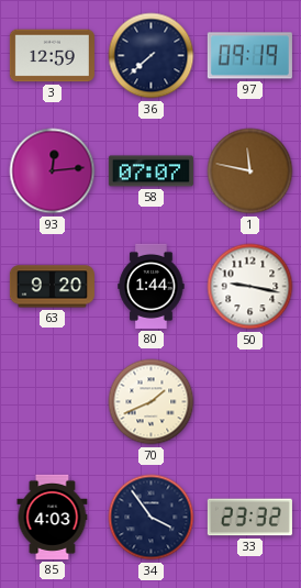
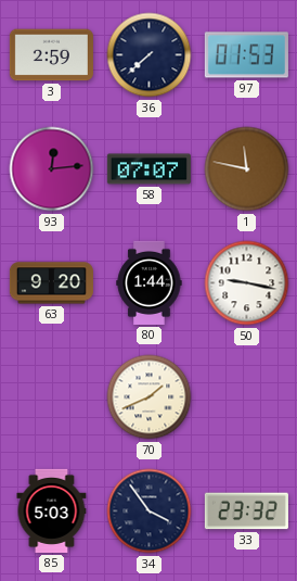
3: 12:59 -> 2:59
97: 09:19 -> 01:53
85: 4:03 -> 5:03
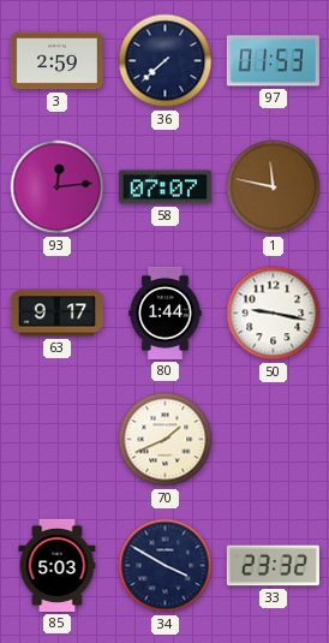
63: 9:20 -> 9:17
34: 3:54 -> 3:50
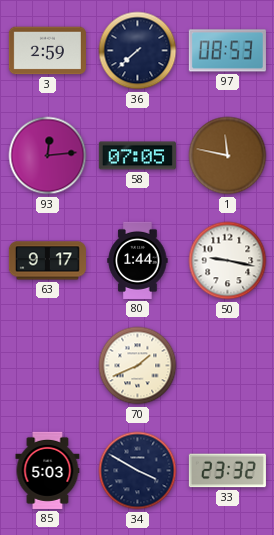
97: 01:53 -> 08:53
58: 07:07 -> 07:05
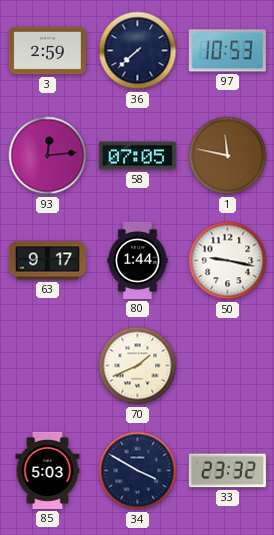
97: 08:53 -> 10:53
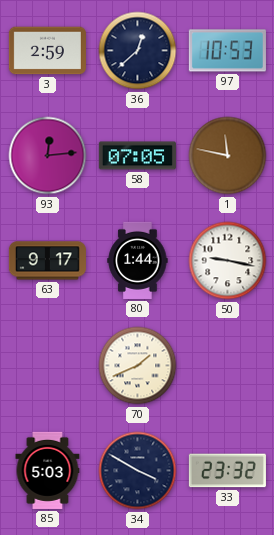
36: 7:38 -> 12:38
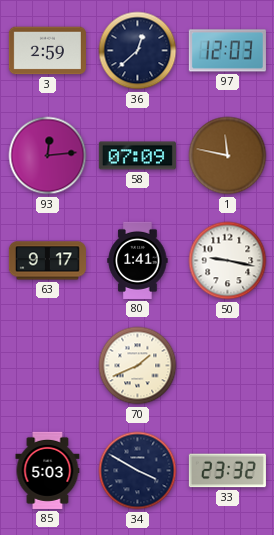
97: 10:53 -> 12:03
58: 07:05 -> 07:09
80: 1:44 -> 1:41
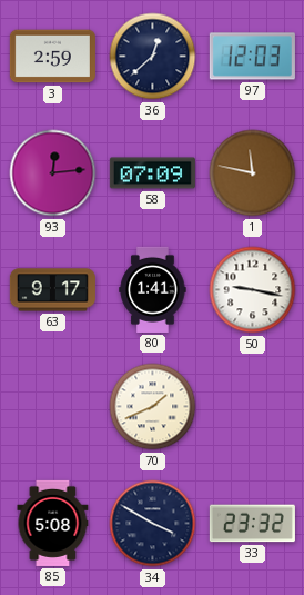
85: 5:03 -> 5:08
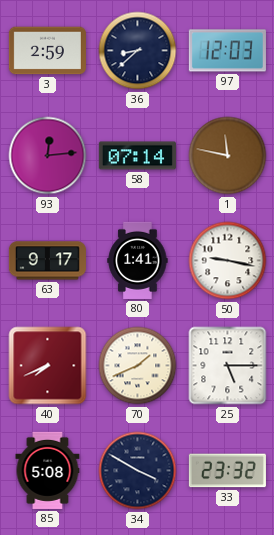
36: 12:38 -> 8:38
58: 07:09 -> 07:14
40: none -> 7:41
25: none -> 5:15
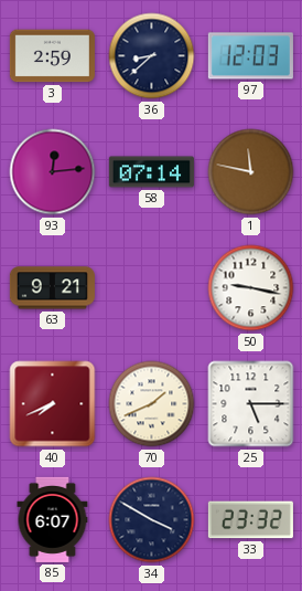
63: 9:17 -> 9:21
80: 1:41 -> none
85: 5:08 -> 6:07
